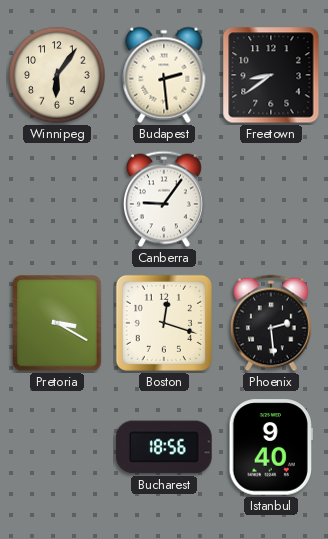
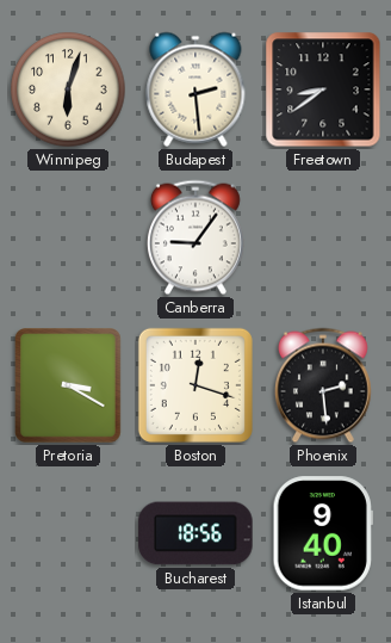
Winnipeg: 6:06 -> 6:03
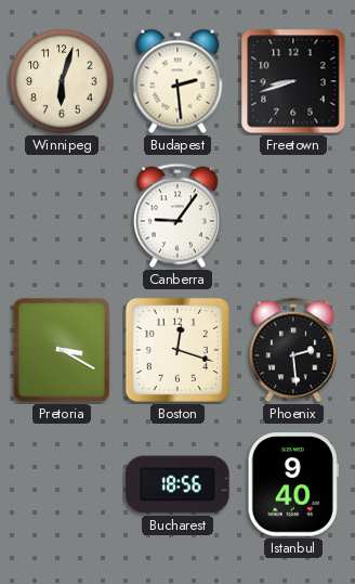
Freetown: 8:39 -> 8:42
